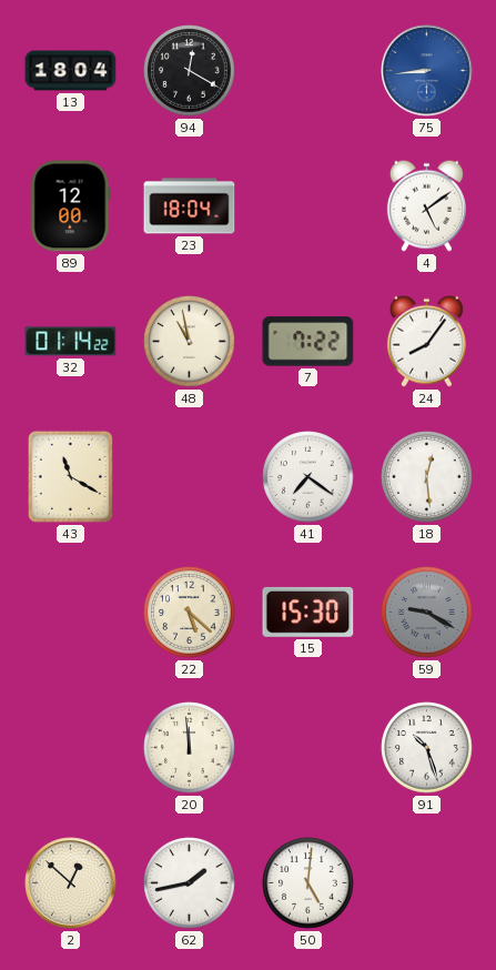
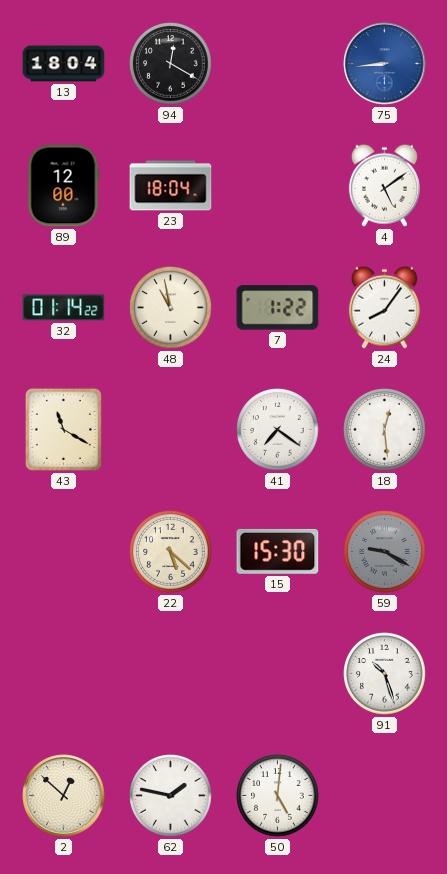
7: 7:22 -> 1:22
20: 11:59 -> none
62: 1:43 -> 1:47
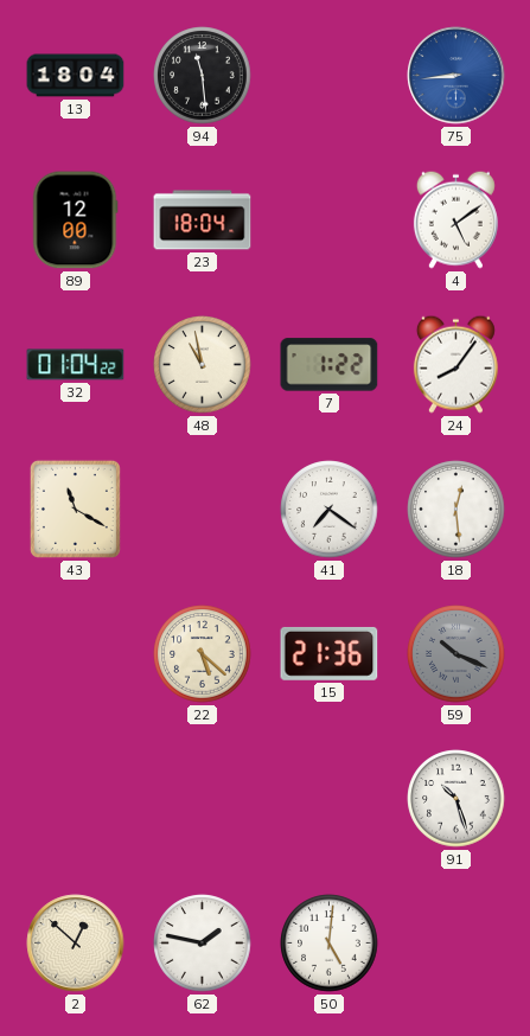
94: 12:20 -> 11:29
32: 01:14 -> 01:04
15: 15:30 -> 21:36
59: 9:20 -> 10:19
